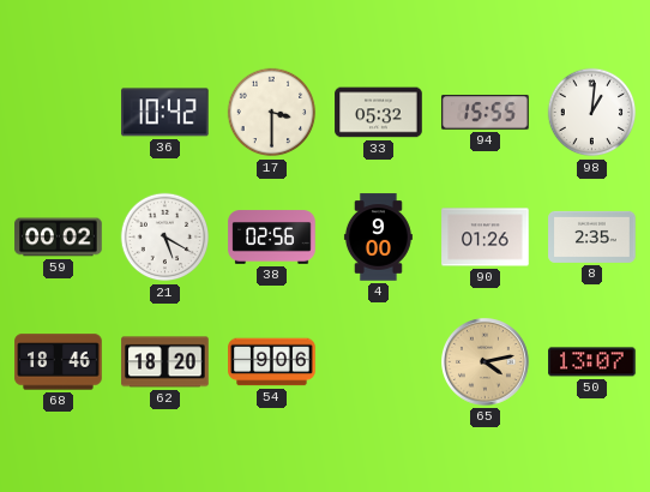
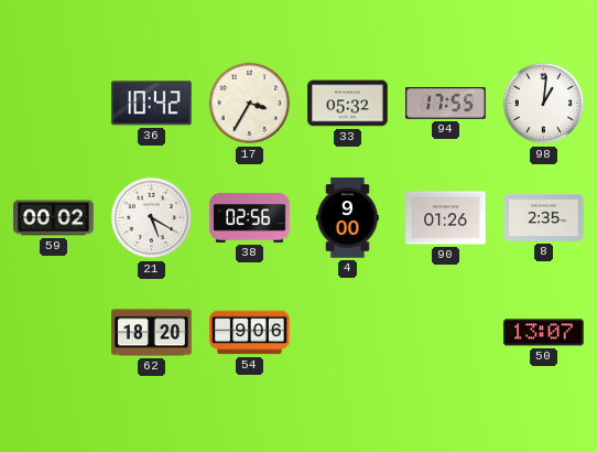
17: 3:30 -> 3:35
94: 15:55 -> 17:55
68: 18:46 -> none
65: 4:13 -> none
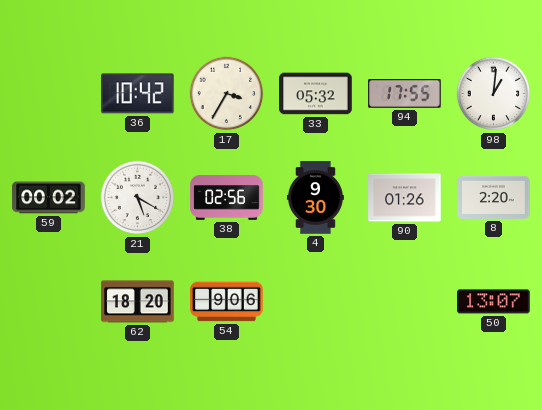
4: 9:00 -> 9:30
8: 2:35 -> 2:20
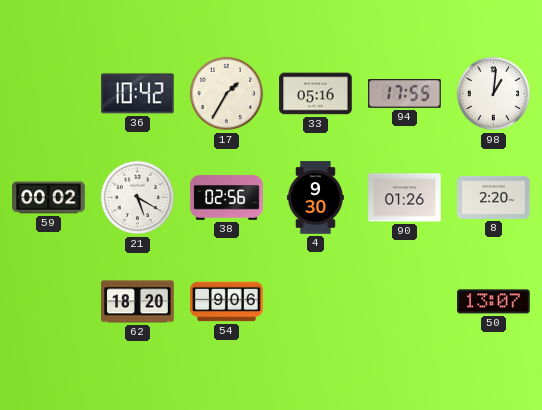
17: 3:35 -> 1:35
33: 05:32 -> 05:16
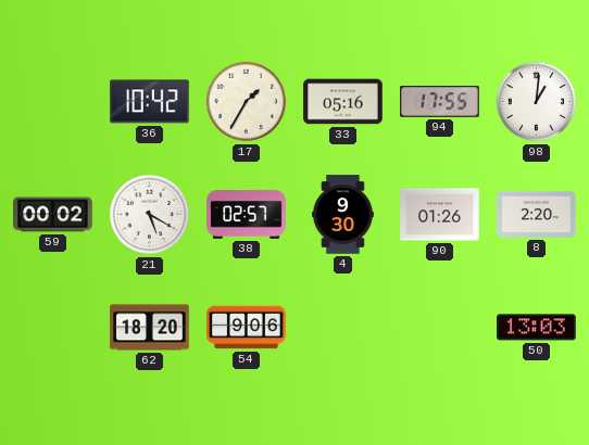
38: 02:56 -> 02:57
50: 13:07 -> 13:03
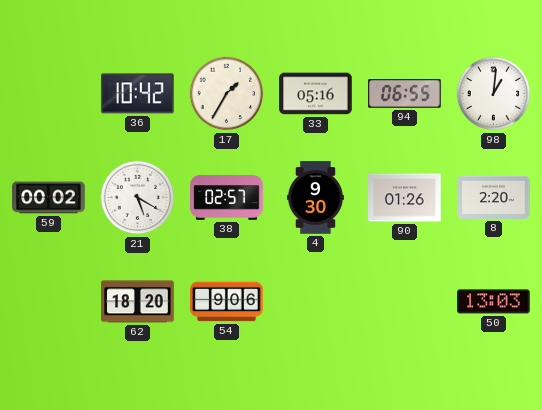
94: 17:55 -> 06:55
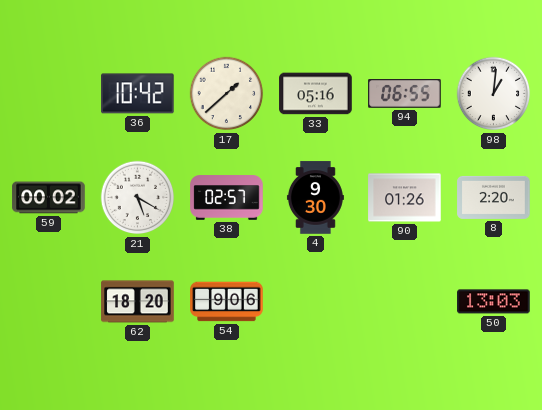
17: 1:35 -> 1:38
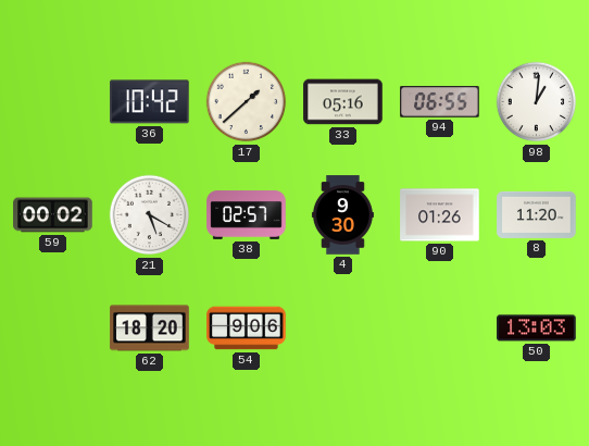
8: 2:20 -> 11:20
